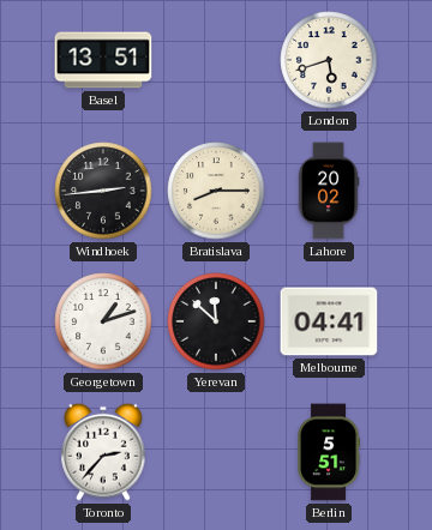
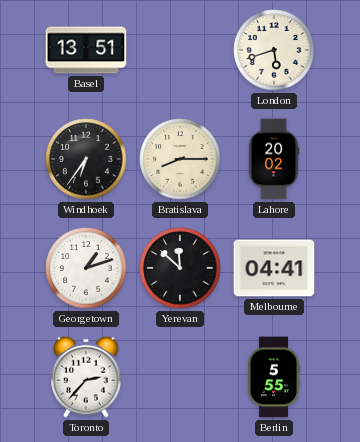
Windhoek: 2:44 -> 6:36
Berlin: 5:51 -> 5:55
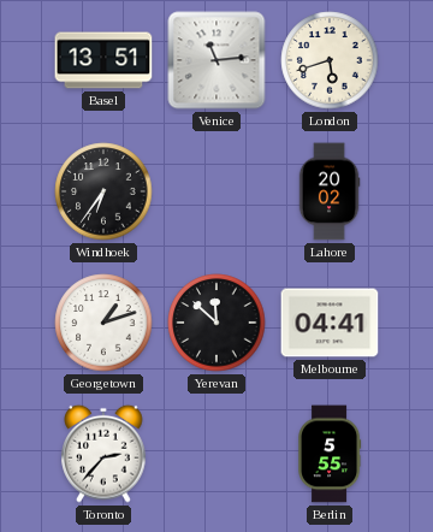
Venice: none -> 11:14
Bratislava: 8:15 -> none
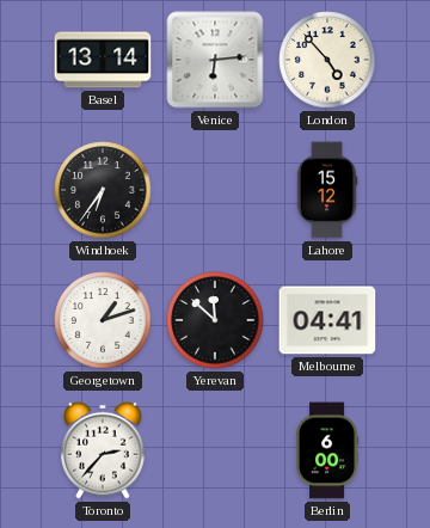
Basel: 13:51 -> 13:14
Venice: 11:14 -> 6:14
London: 5:42 -> 4:53
Lahore: 20:02 -> 15:12
Berlin: 5:55 -> 6:00
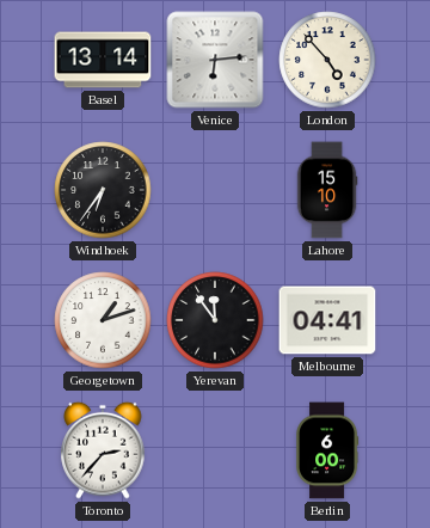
Lahore: 15:12 -> 15:10
Yerevan: 11:52 -> 11:54
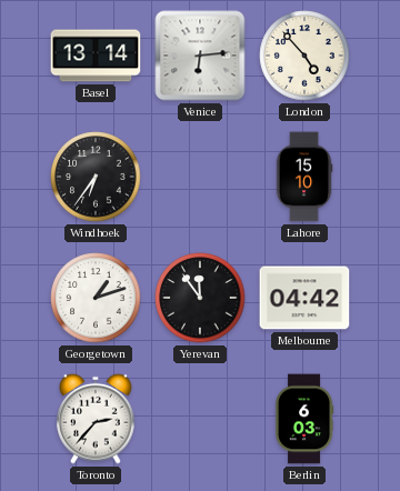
Melbourne: 04:41 -> 04:42
Berlin: 6:00 -> 6:03
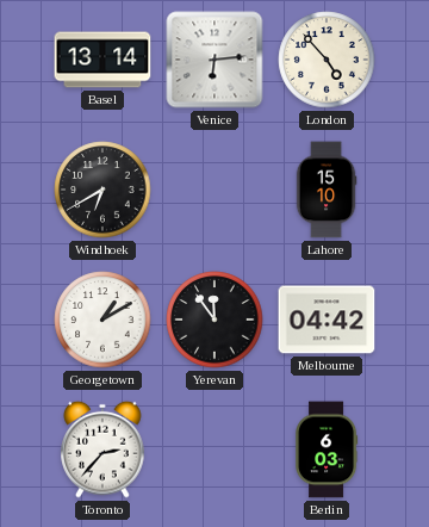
Windhoek: 6:36 -> 6:40
Georgetown: 1:12 -> 1:10
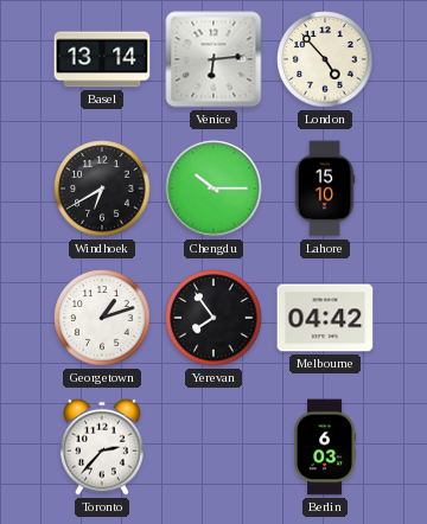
Chengdu: none -> 10:15
Georgetown: 1:10 -> 1:12
Yerevan: 11:54 -> 7:54
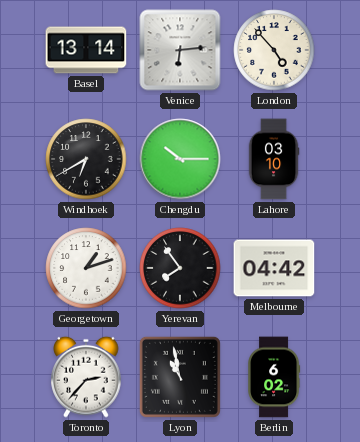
Lahore: 15:10 -> 03:10
Lyon: none -> 10:58
Berlin: 6:03 -> 6:02
